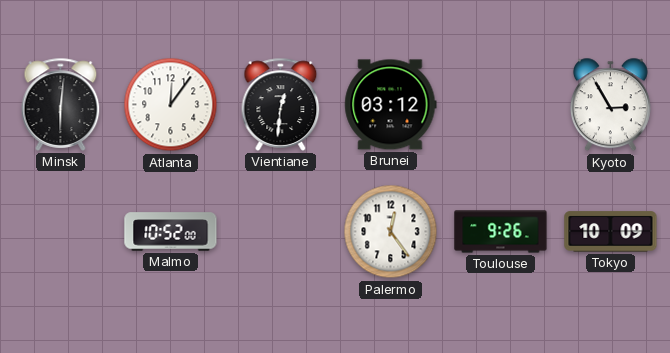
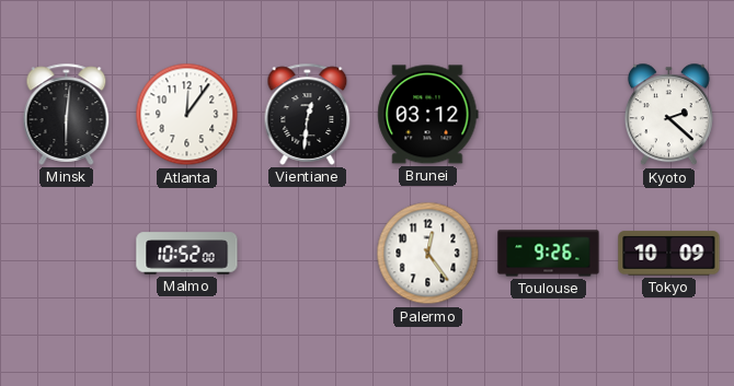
Kyoto: 2:55 -> 2:22
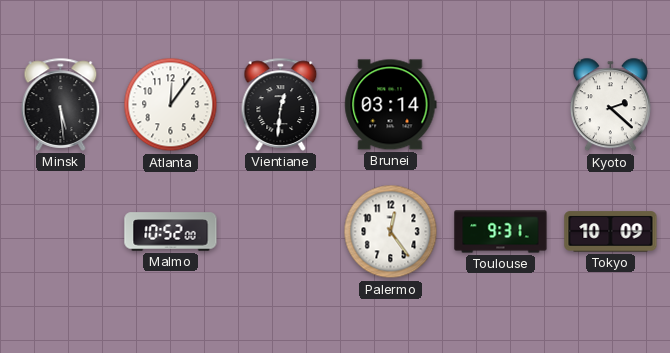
Minsk: 6:01 -> 5:29
Brunei: 03:12 -> 03:14
Toulouse: 9:26 -> 9:31
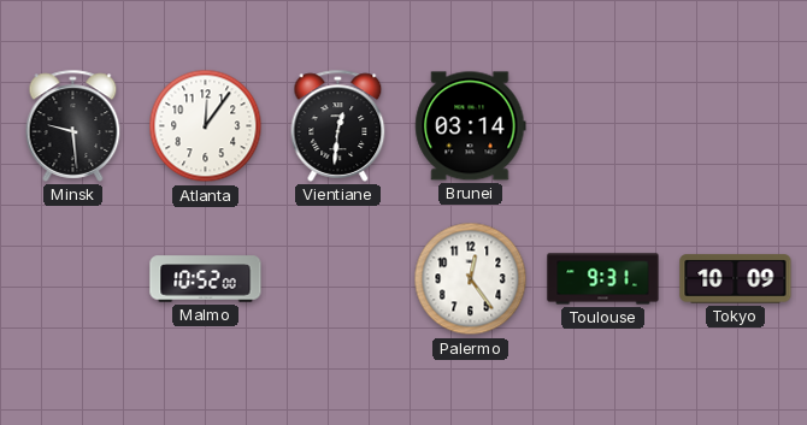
Minsk: 5:29 -> 9:29
Kyoto: 2:22 -> none
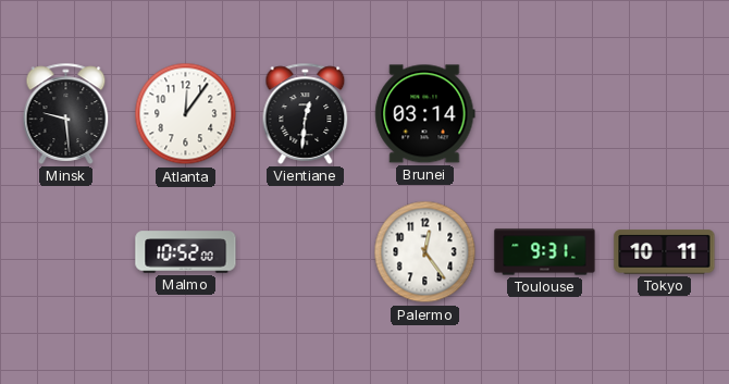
Tokyo: 10:09 -> 10:11
